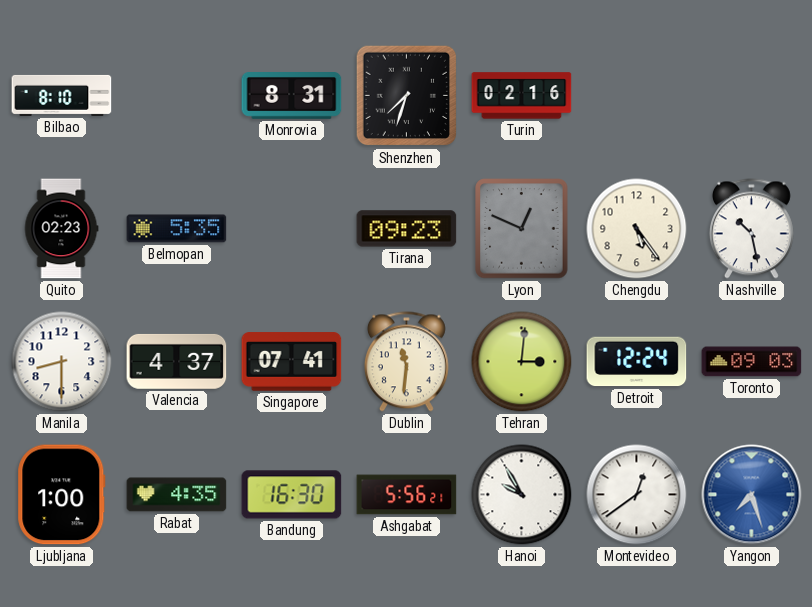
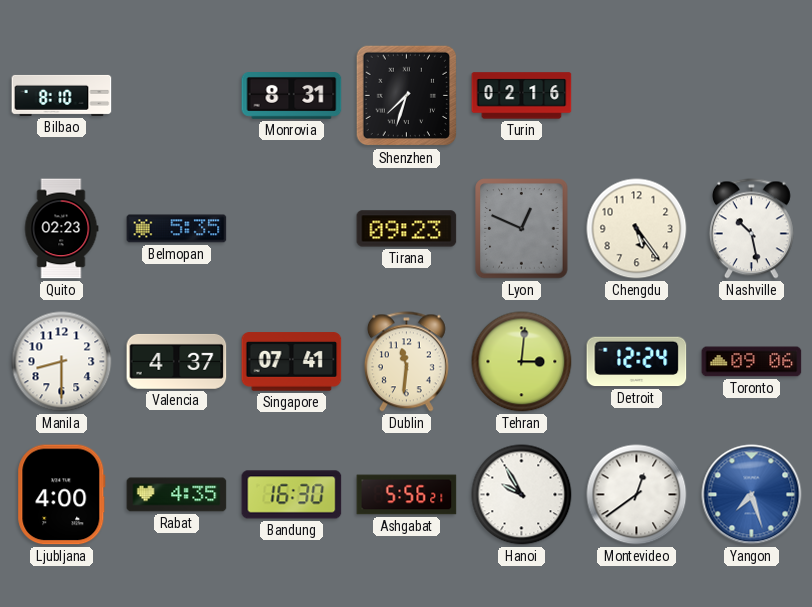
Toronto: 09:03 -> 09:06
Ljubljana: 1:00 -> 4:00
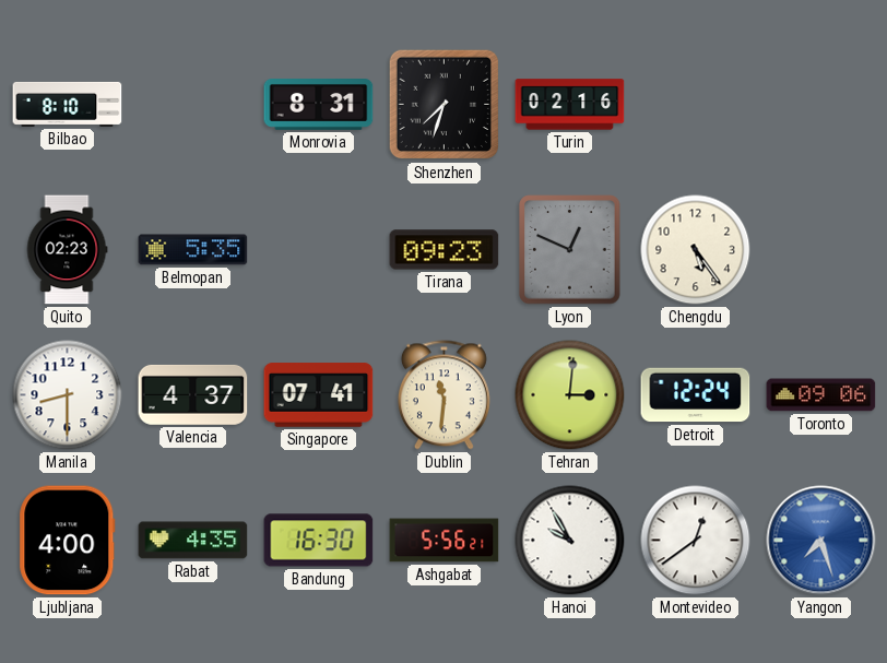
Nashville: 10:28 -> none
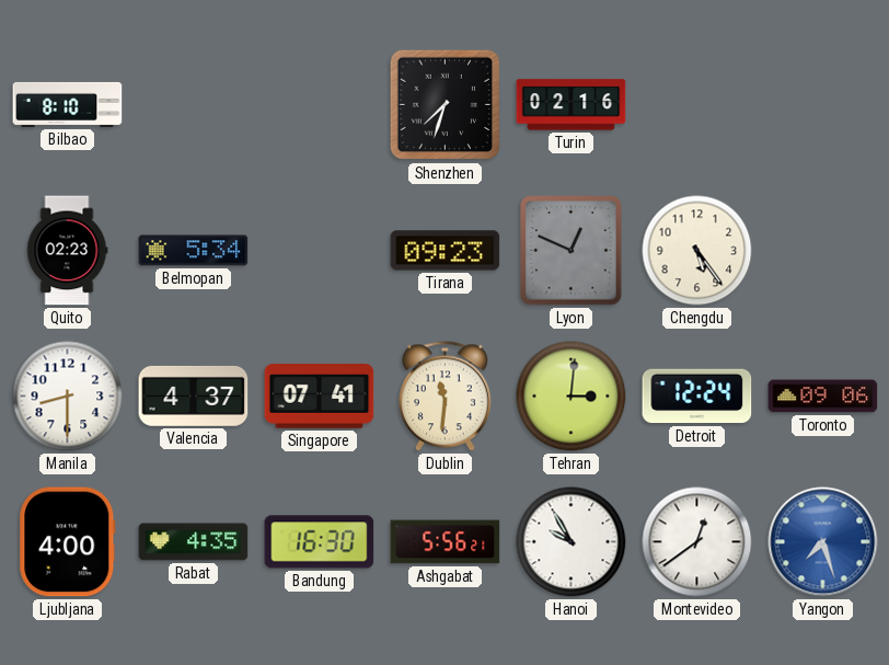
Monrovia: 8:31 -> none
Belmopan: 5:35 -> 5:34
